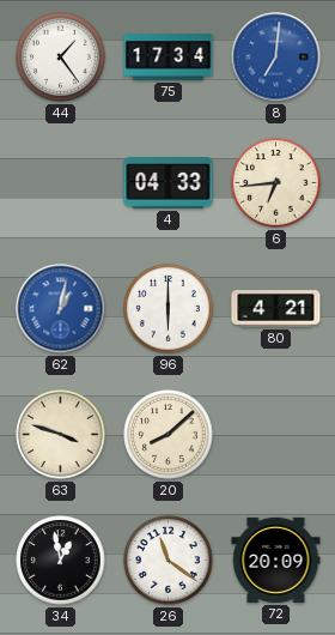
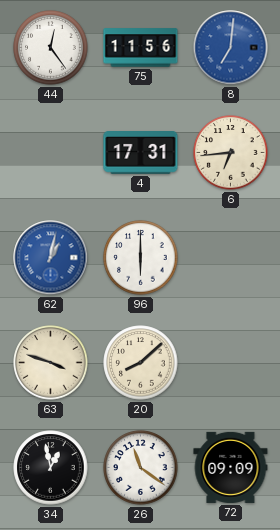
44: 1:24 -> 12:24
75: 17:34 -> 11:56
4: 04:33 -> 17:31
80: 4:21 -> none
72: 20:09 -> 09:09
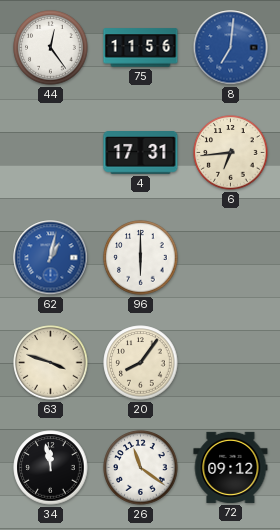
20: 8:08 -> 8:06
34: 12:58 -> 11:58
72: 09:09 -> 09:12
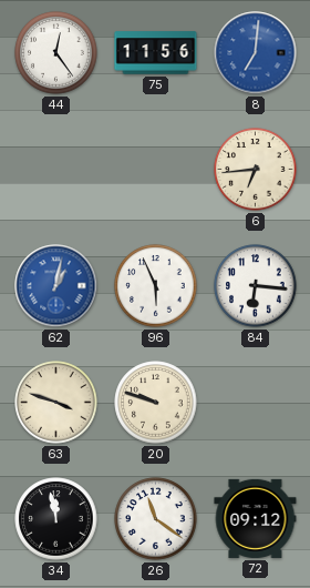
4: 17:31 -> none
96: 6:00 -> 5:56
84: none -> 6:16
20: 8:06 -> 9:48
